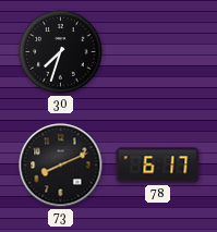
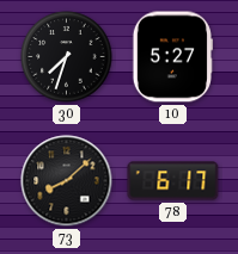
10: none -> 5:27
73: 8:11 -> 8:08
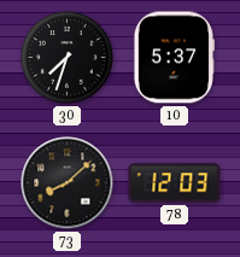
10: 5:27 -> 5:37
78: 6:17 -> 12:03
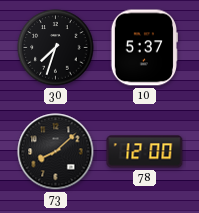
78: 12:03 -> 12:00
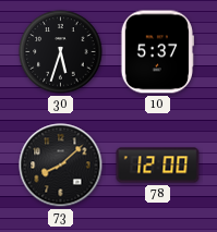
30: 7:33 -> 5:33
